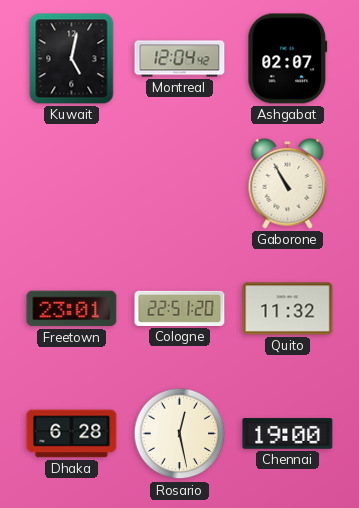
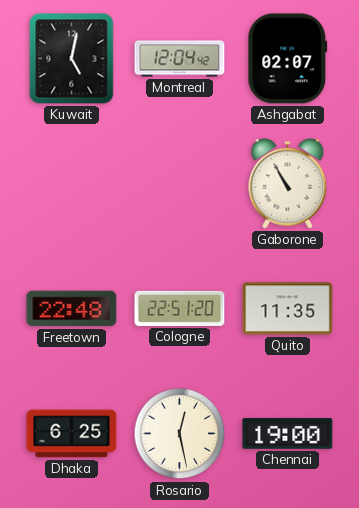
Freetown: 23:01 -> 22:48
Quito: 11:32 -> 11:35
Dhaka: 6:28 -> 6:25
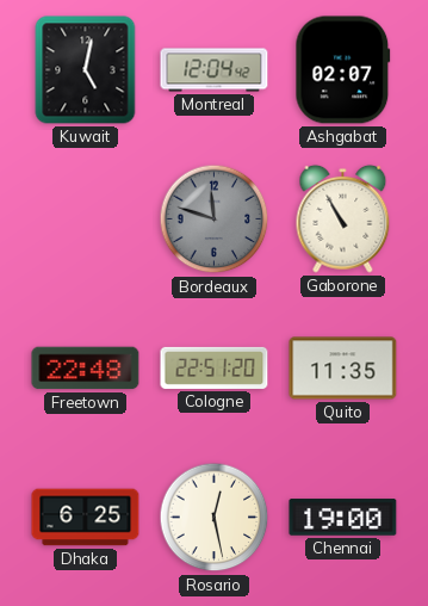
Bordeaux: none -> 11:48
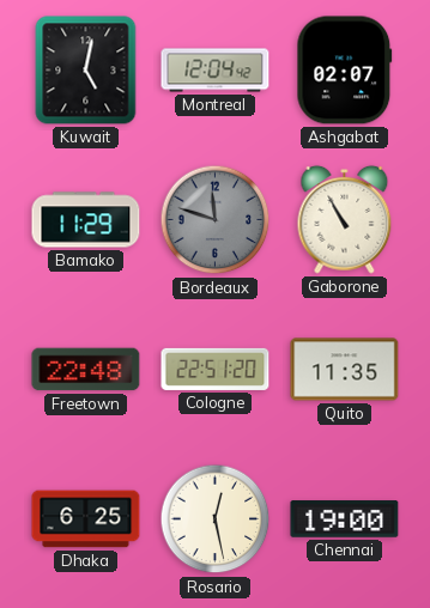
Bamako: none -> 11:29
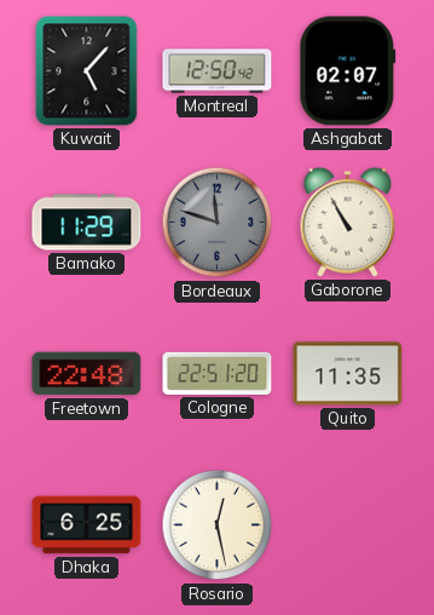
Kuwait: 5:02 -> 5:07
Montreal: 12:04 -> 12:50
Chennai: 19:00 -> none
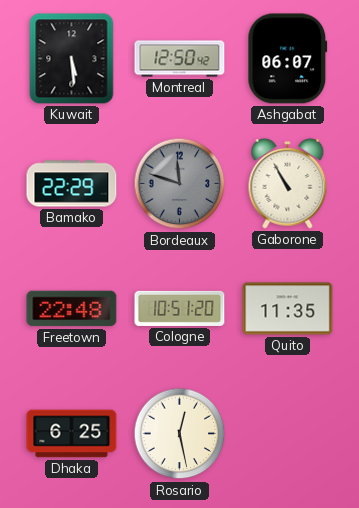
Kuwait: 5:07 -> 5:29
Ashgabat: 02:07 -> 06:07
Bamako: 11:29 -> 22:29
Cologne: 22:51 -> 10:51
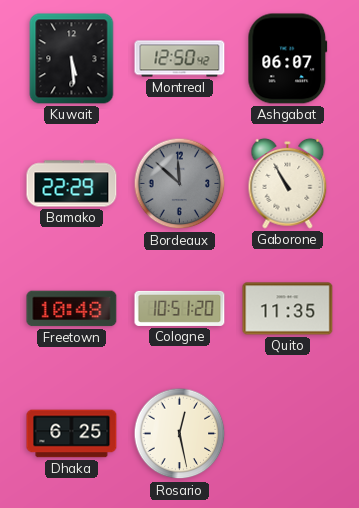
Bordeaux: 11:48 -> 11:52
Freetown: 22:48 -> 10:48
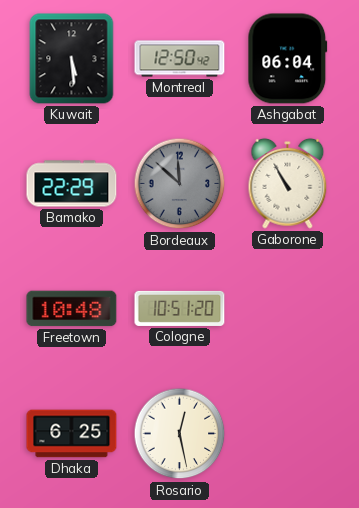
Ashgabat: 06:07 -> 06:04
Quito: 11:35 -> none
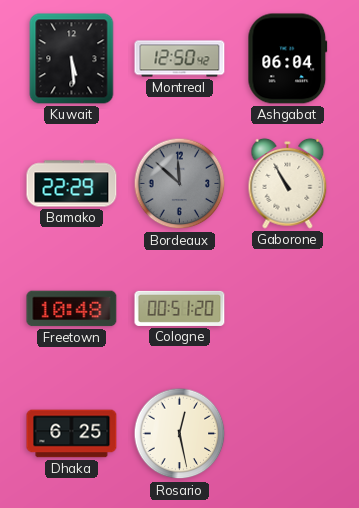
Cologne: 10:51 -> 00:51
